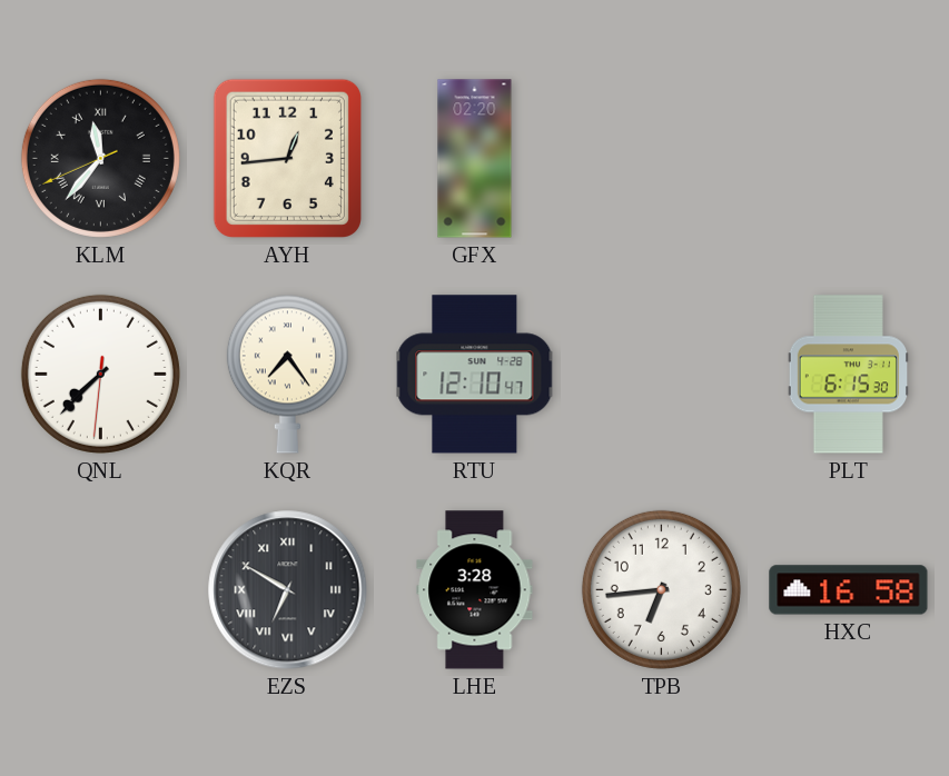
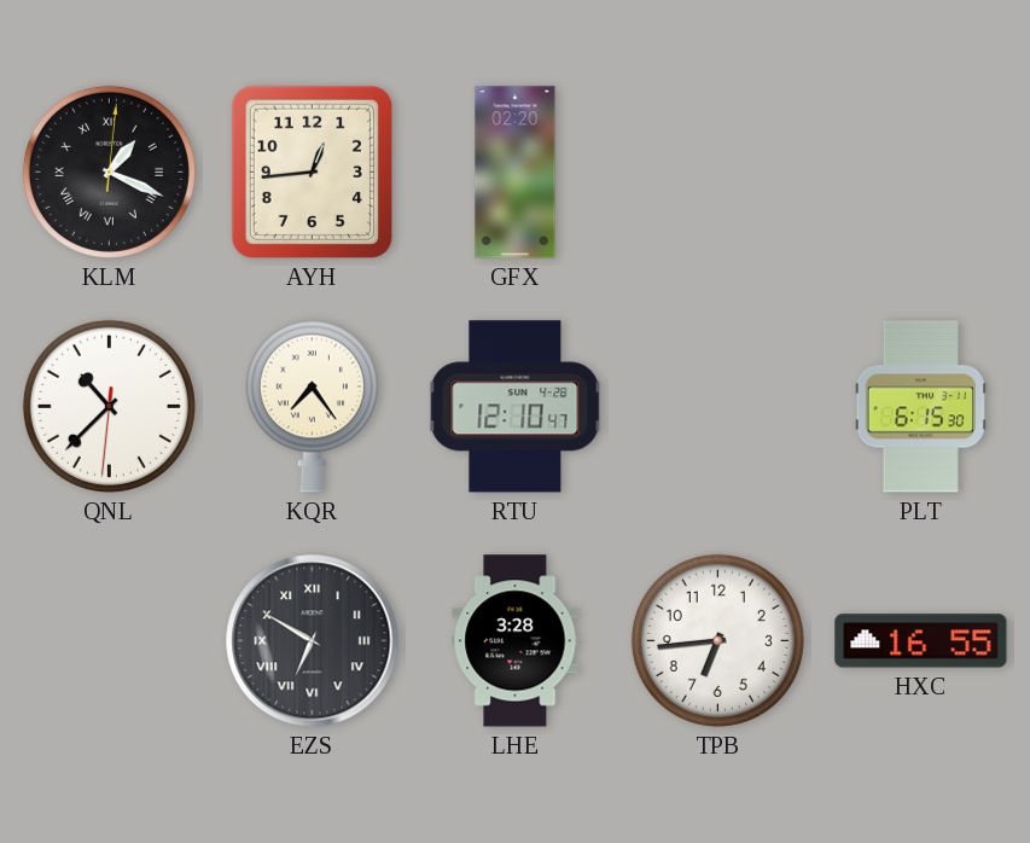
KLM: 11:36 -> 1:19
QNL: 7:37 -> 10:37
HXC: 16:58 -> 16:55
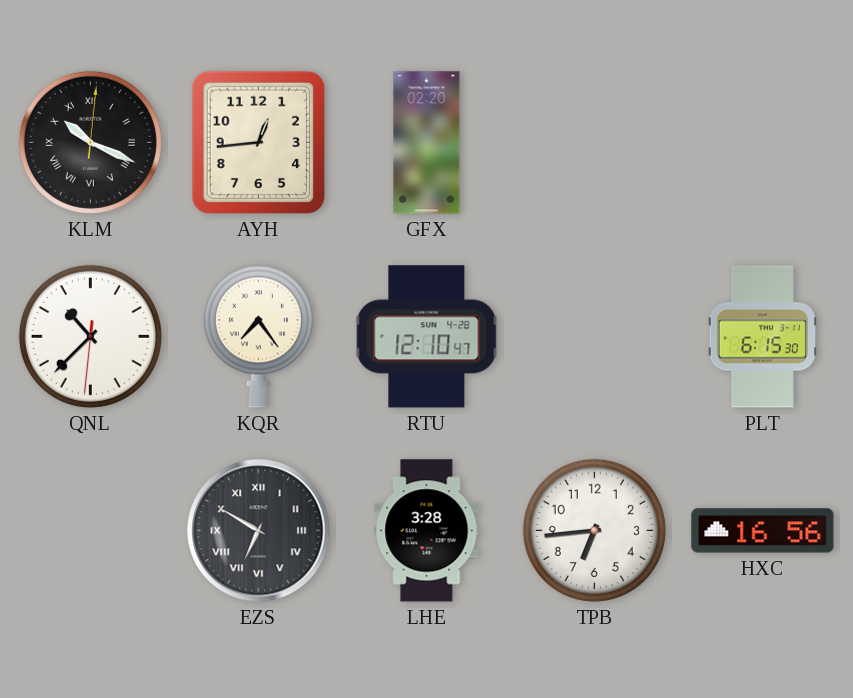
KLM: 1:19 -> 10:19
HXC: 16:55 -> 16:56
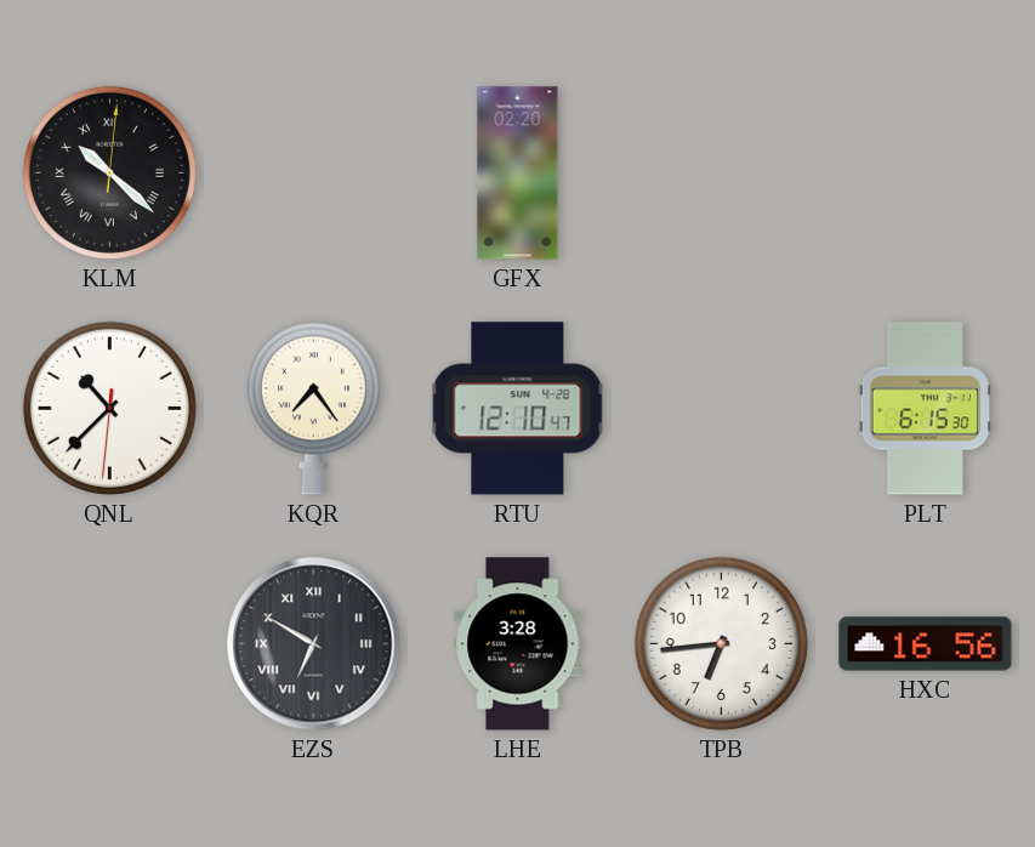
KLM: 10:19 -> 10:22
AYH: 12:44 -> none
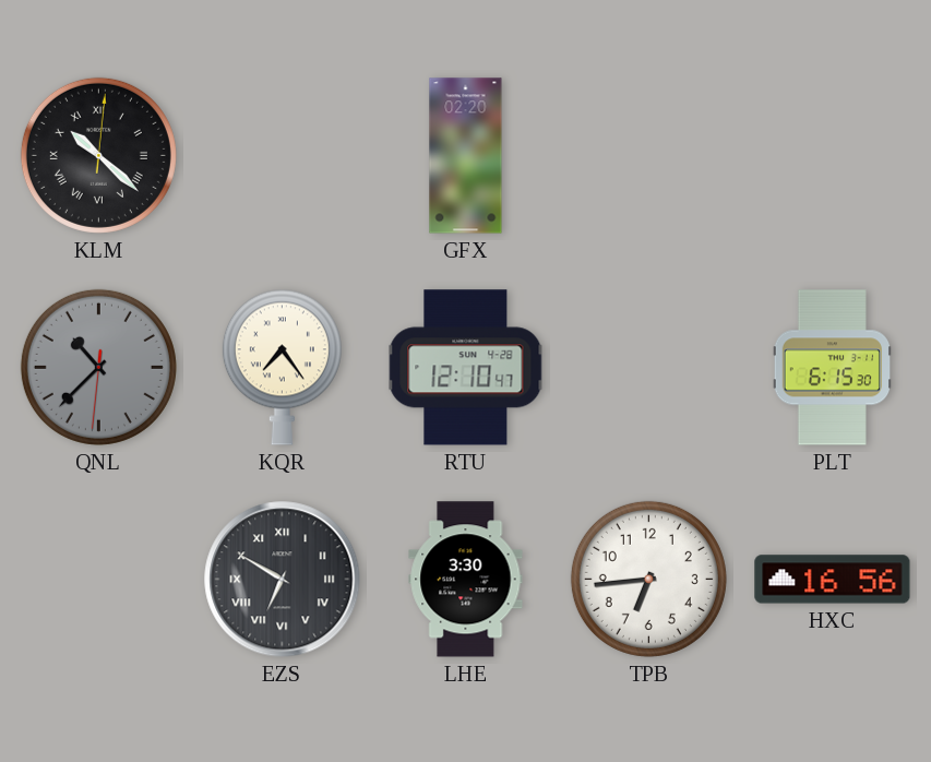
QNL dial: white -> grey
LHE: 3:28 -> 3:30
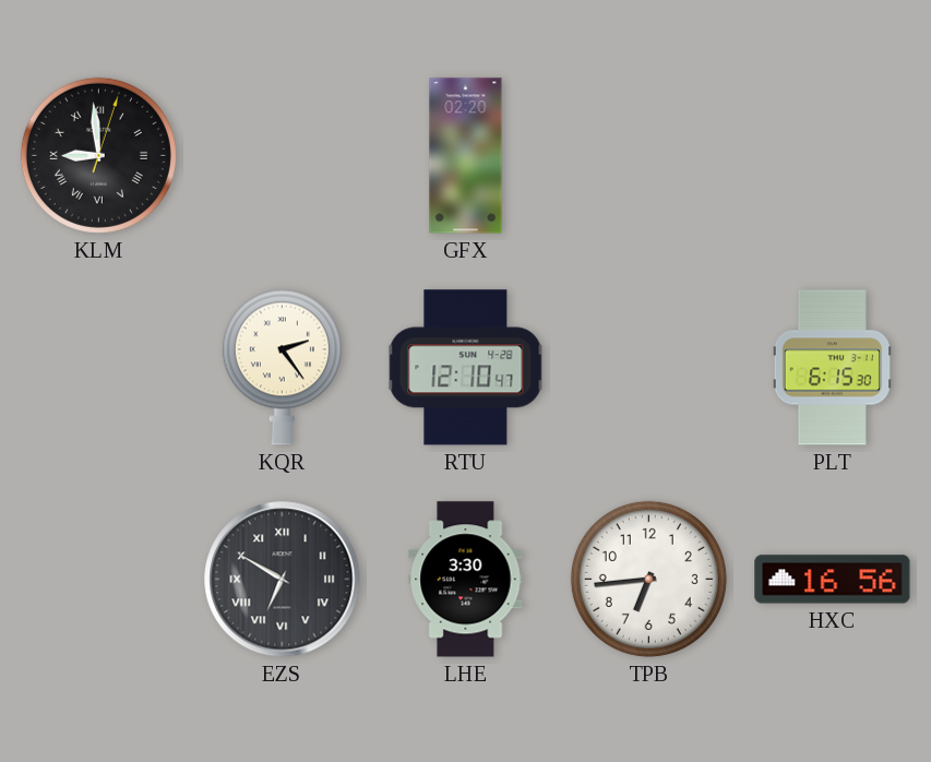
KLM: 10:22 -> 8:59
QNL: 10:37 -> none
KQR: 7:24 -> 2:24
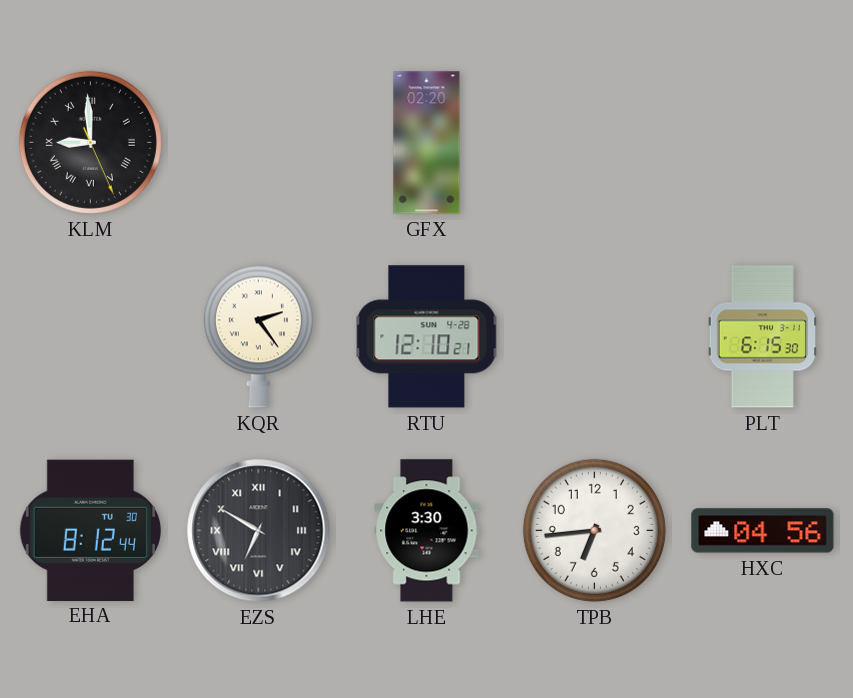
KLM: 8:59:03 -> 8:59:26
RTU: 12:10:47 -> 12:10:21
EHA: none -> 8:12
HXC: 16:56 -> 04:56
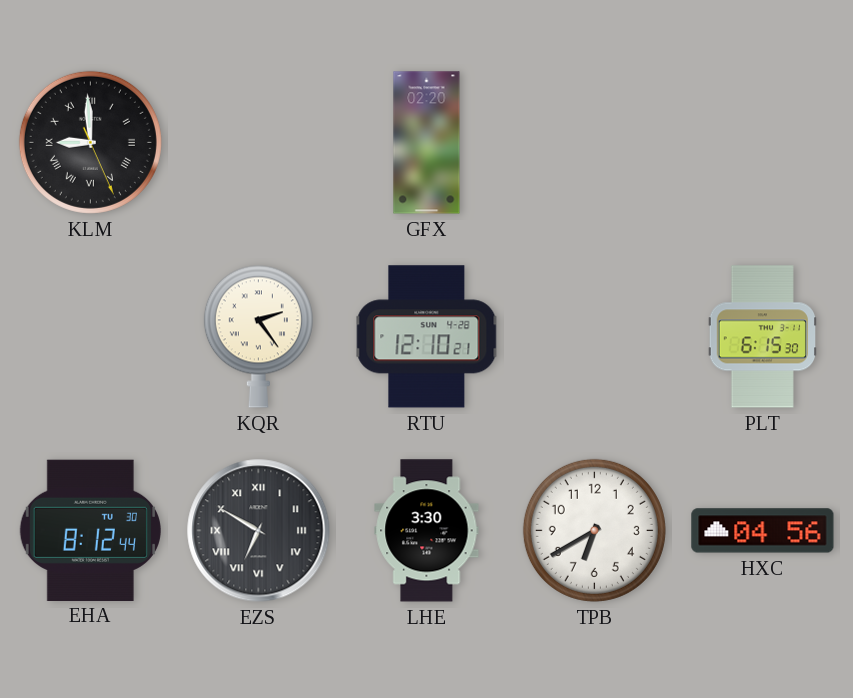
TPB: 6:44 -> 6:40
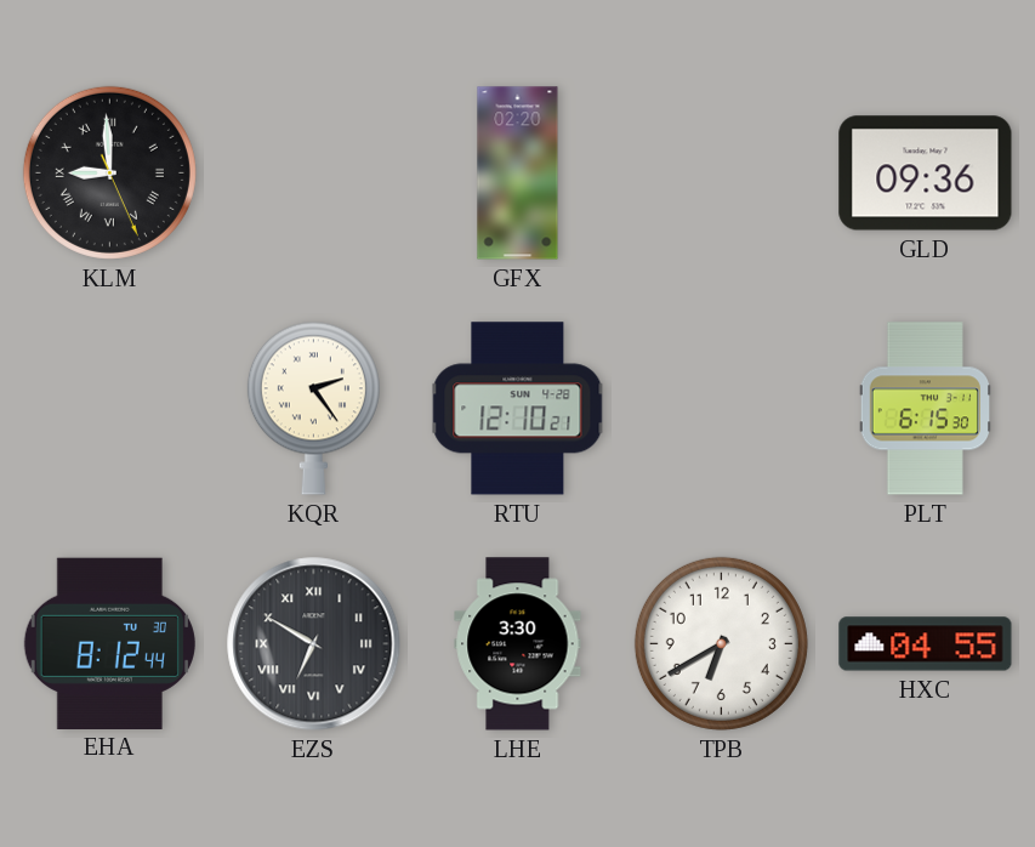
GLD: none -> 09:36
HXC: 04:56 -> 04:55
